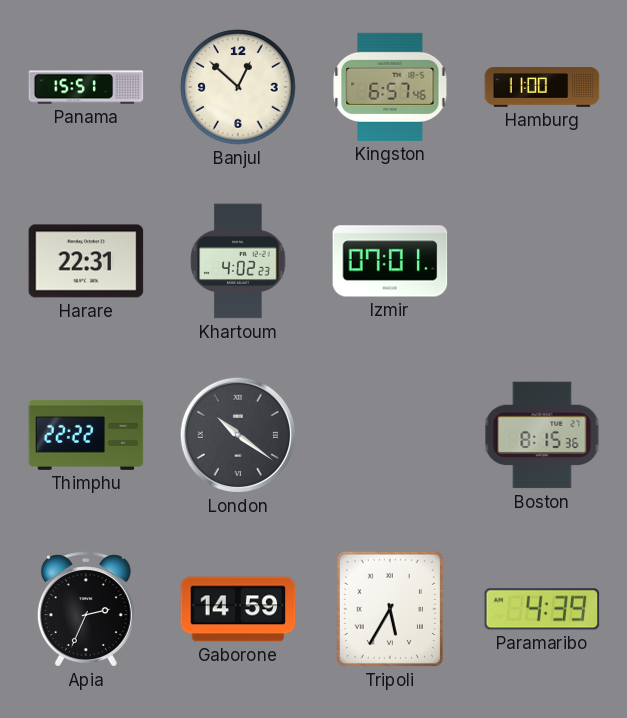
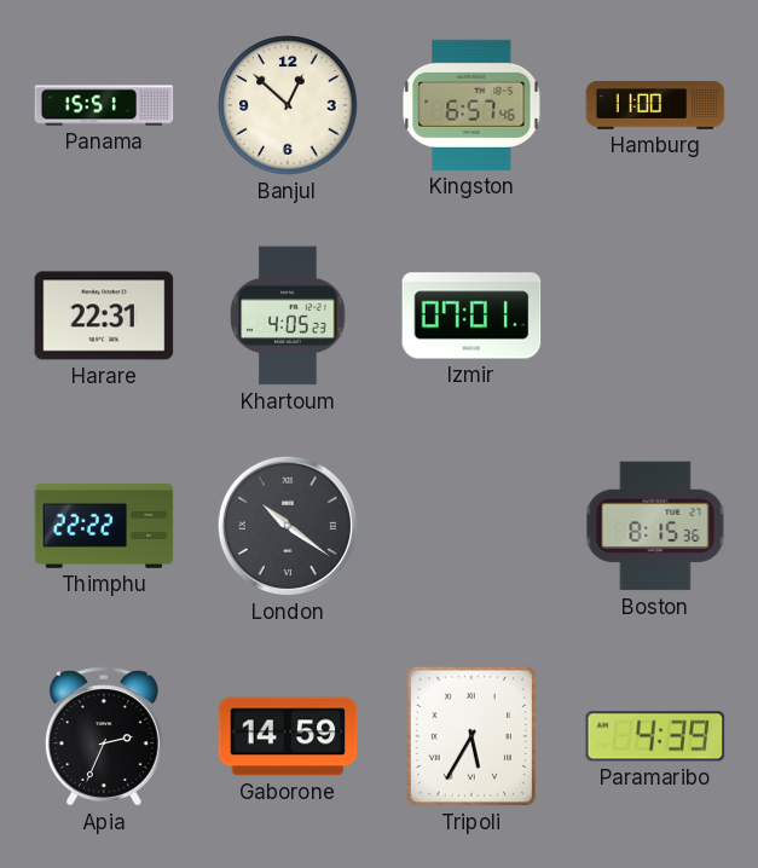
Khartoum: 4:02 -> 4:05
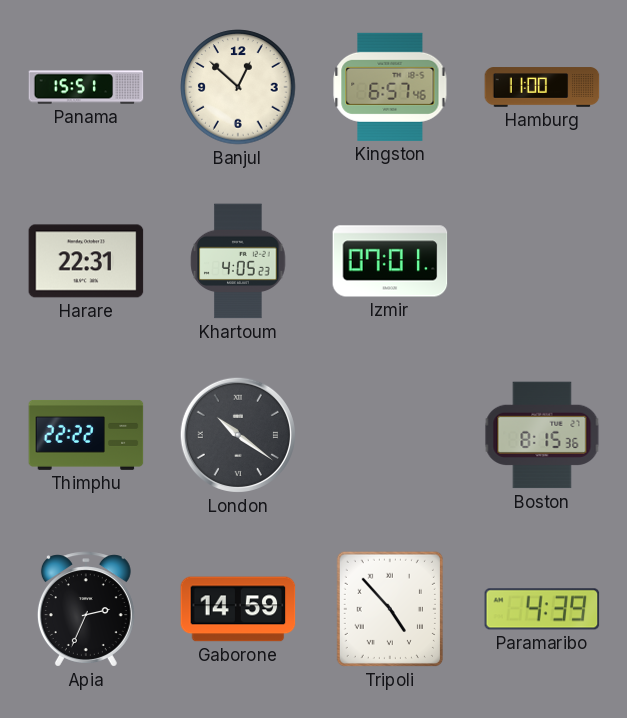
Tripoli: 5:35 -> 4:53
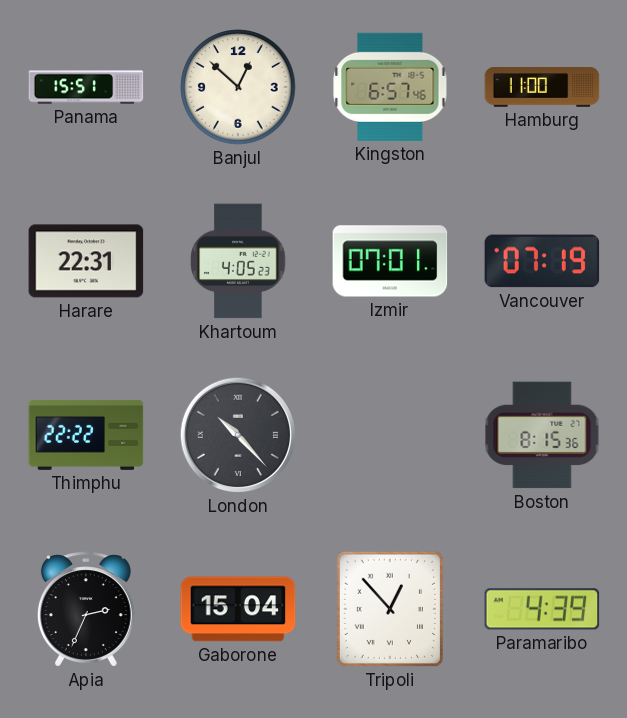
Vancouver: none -> 07:19
London: 10:21 -> 10:23
Gaborone: 14:59 -> 15:04
Tripoli: 4:53 -> 12:53
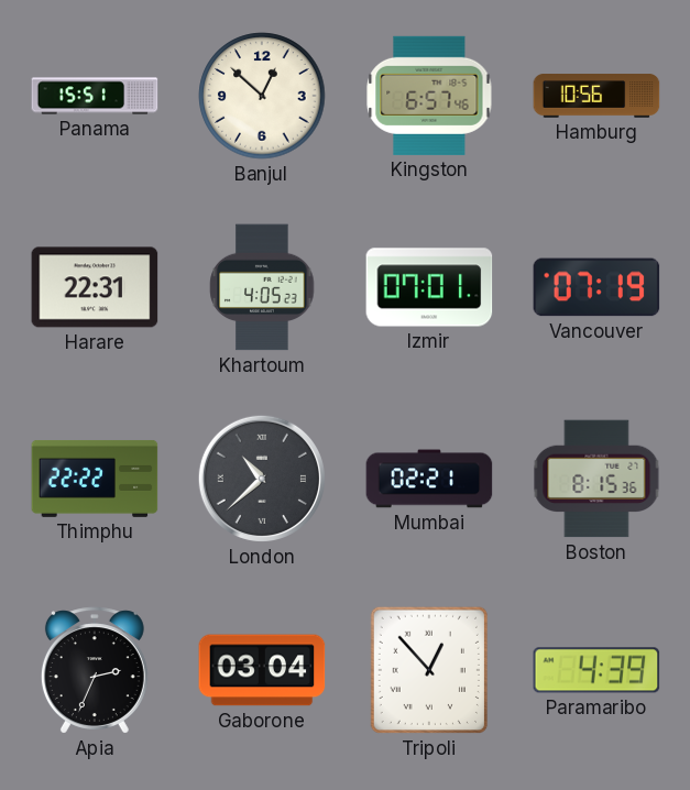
Hamburg: 11:00 -> 10:56
London: 10:23 -> 10:38
Mumbai: none -> 02:21
Gaborone: 15:04 -> 03:04
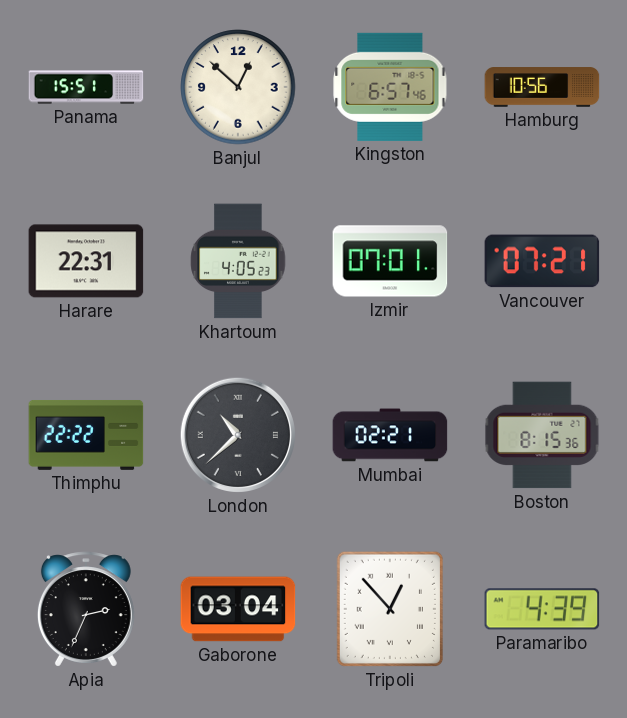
Vancouver: 07:19 -> 07:21
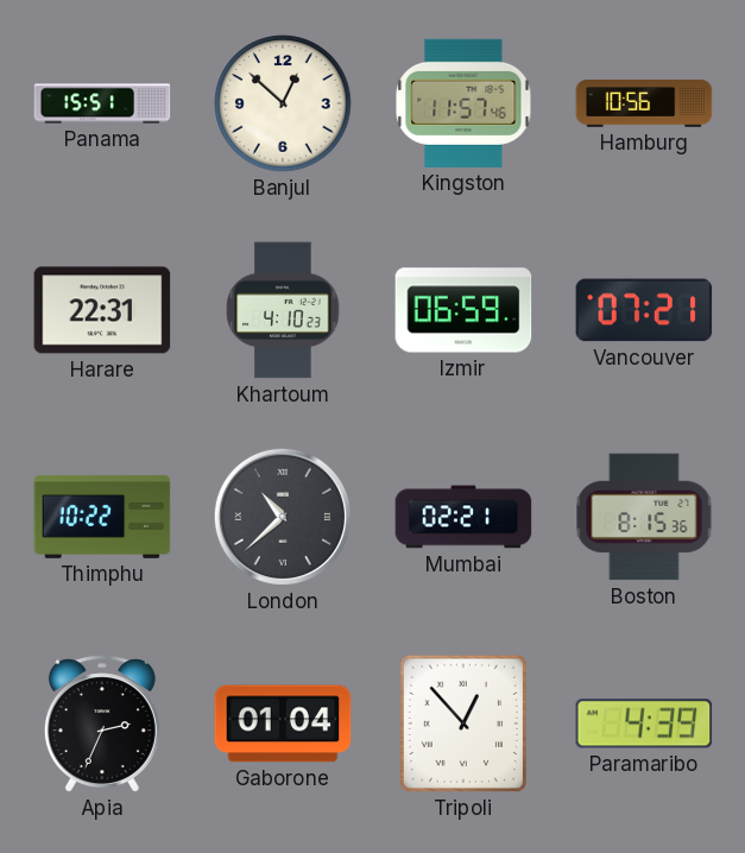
Kingston: 6:57 -> 11:57
Khartoum: 4:05 -> 4:10
Izmir: 07:01 -> 06:59
Thimphu: 22:22 -> 10:22
Gaborone: 03:04 -> 01:04
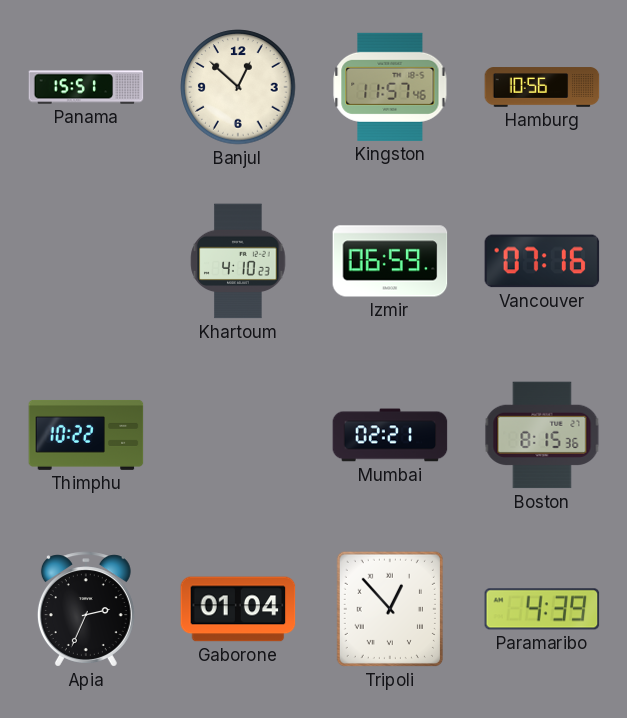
Harare: 22:31 -> none
Vancouver: 07:21 -> 07:16
London: 10:38 -> none
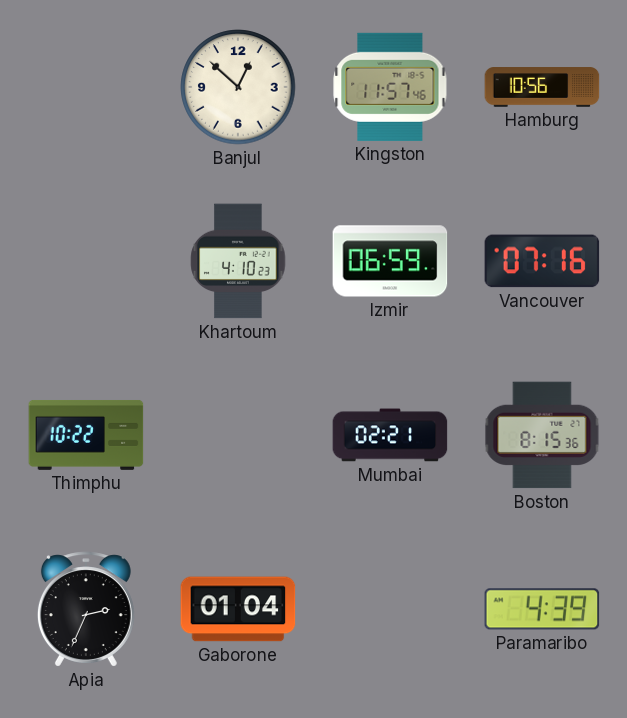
Panama: 15:51 -> none
Tripoli: 12:53 -> none
